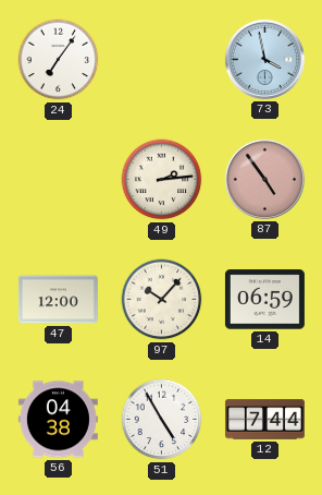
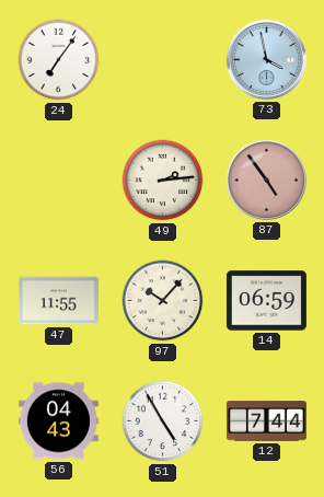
47: 12:00 -> 11:55
56: 04:38 -> 04:43
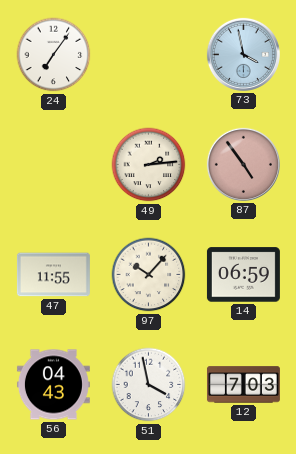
51: 4:55 -> 3:58
12: 7:44 -> 7:03
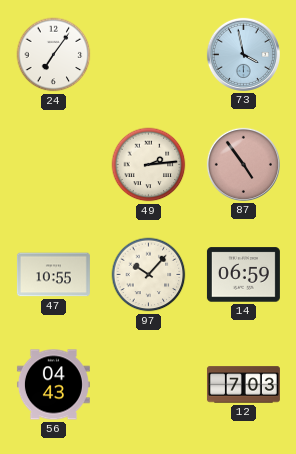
47: 11:55 -> 10:55
51: 3:58 -> none
